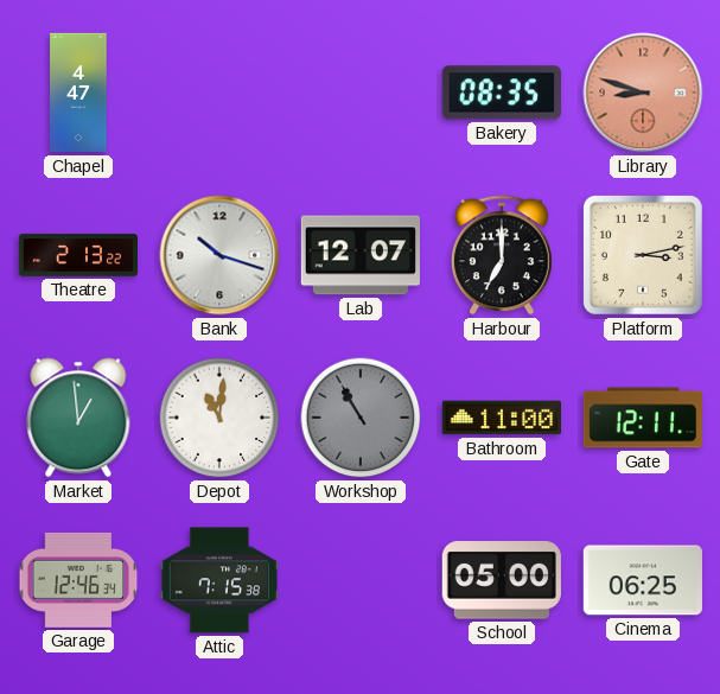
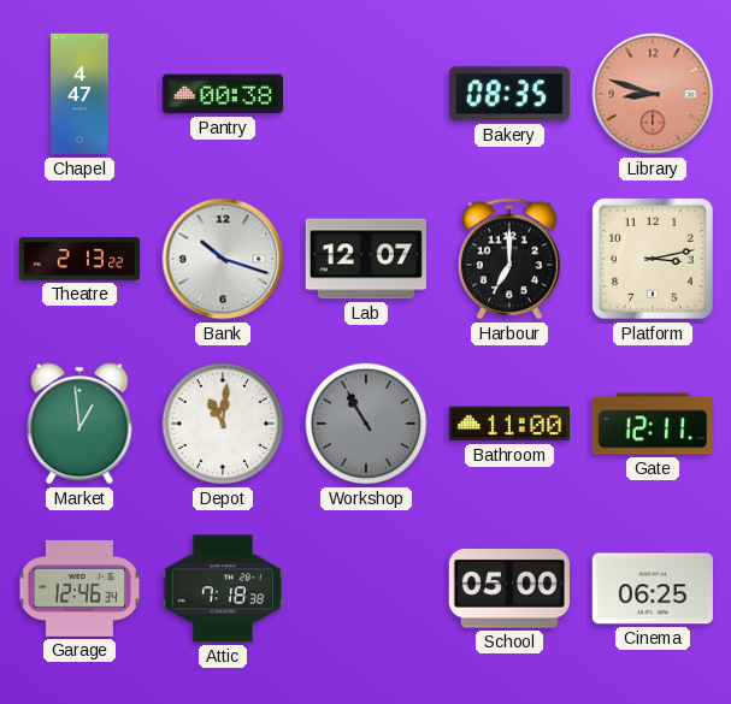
Pantry: none -> 00:38
Attic: 7:15 -> 7:18
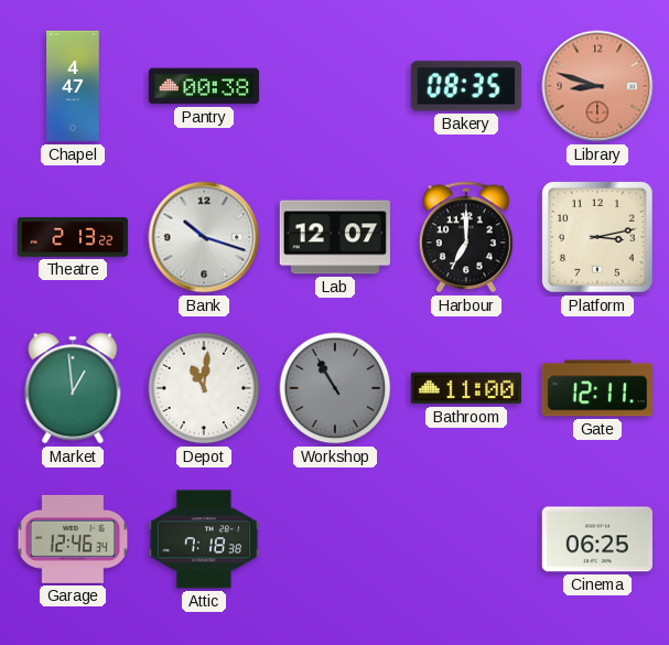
School: 05:00 -> none
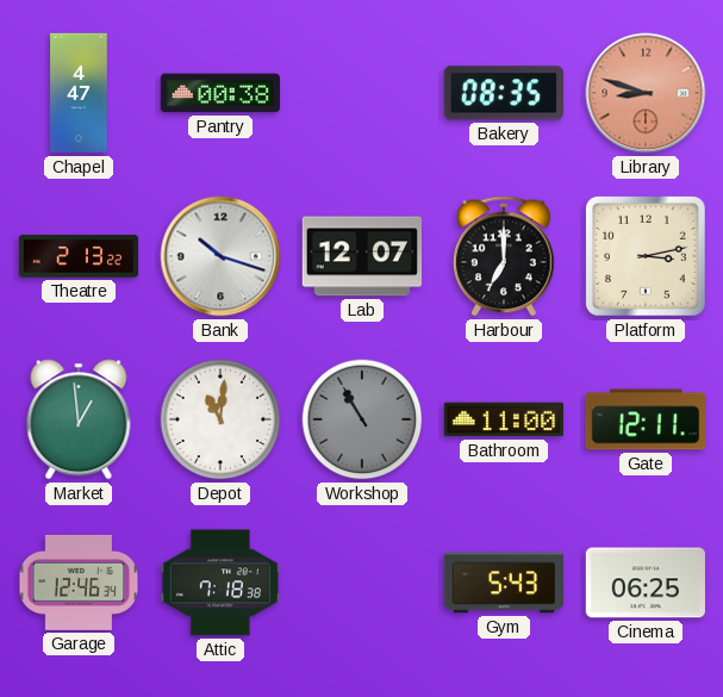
Gym: none -> 5:43
